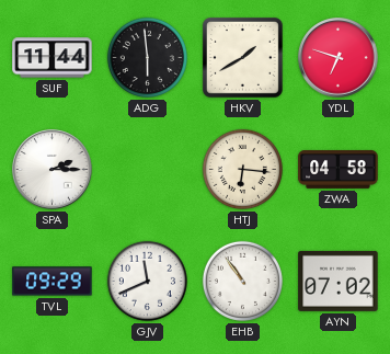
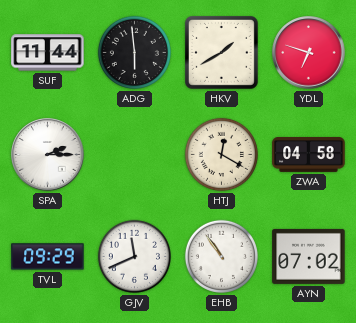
HTJ: 6:16 -> 12:20
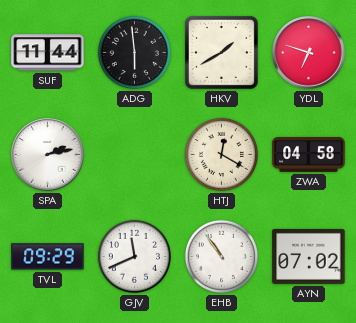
SPA: 2:15 -> 2:13
